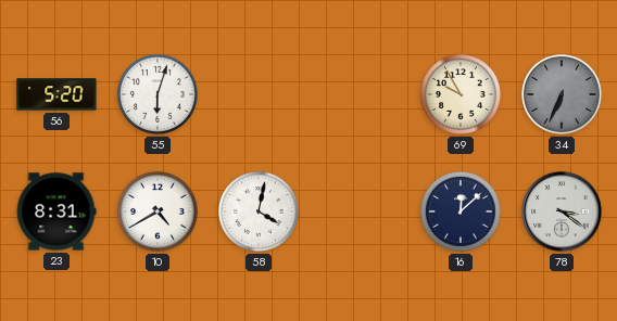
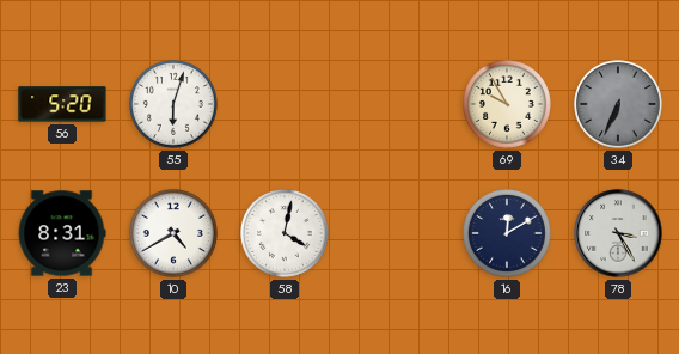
16: 12:08 -> 12:10
78: 3:21 -> 3:25
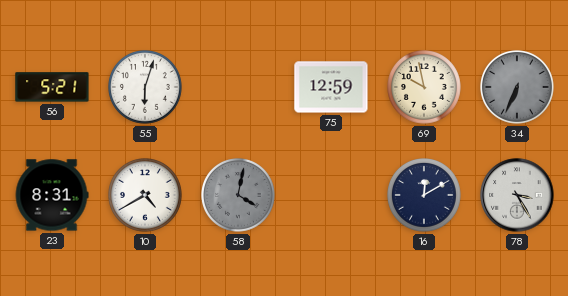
56: 5:20 -> 5:21
75: none -> 12:59
69: 9:55 -> 9:58
58 dial: white -> grey
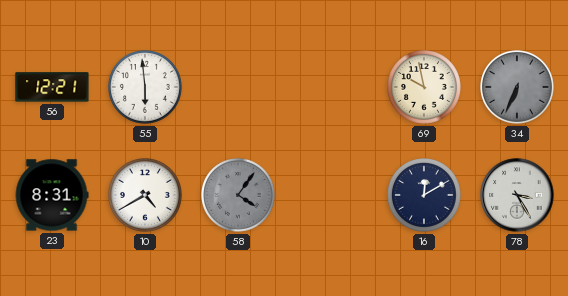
56: 5:21 -> 12:21
55: 6:03 -> 5:59
75: 12:59 -> none
58: 4:02 -> 4:06
